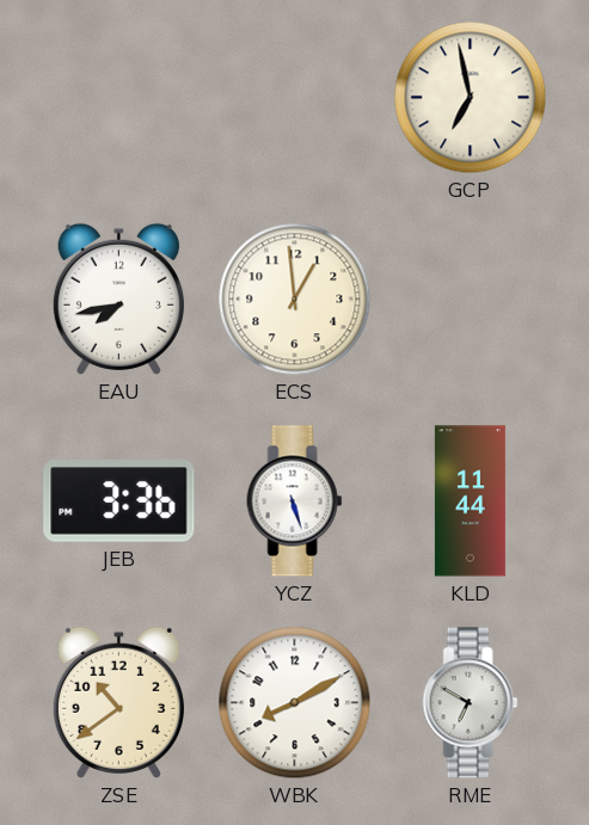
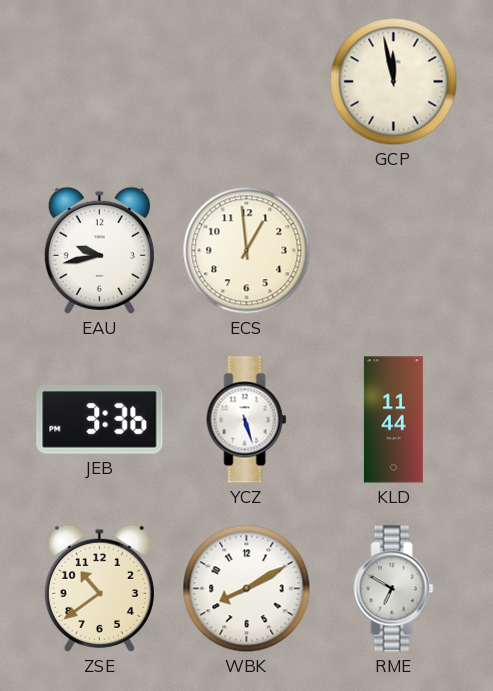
GCP: 6:58 -> 11:58
EAU: 7:43 -> 9:43
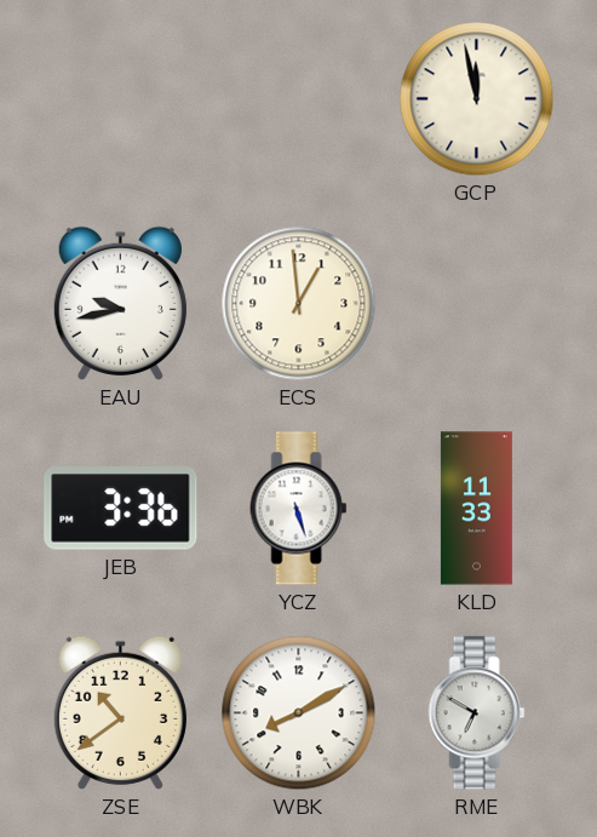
KLD: 11:44 -> 11:33
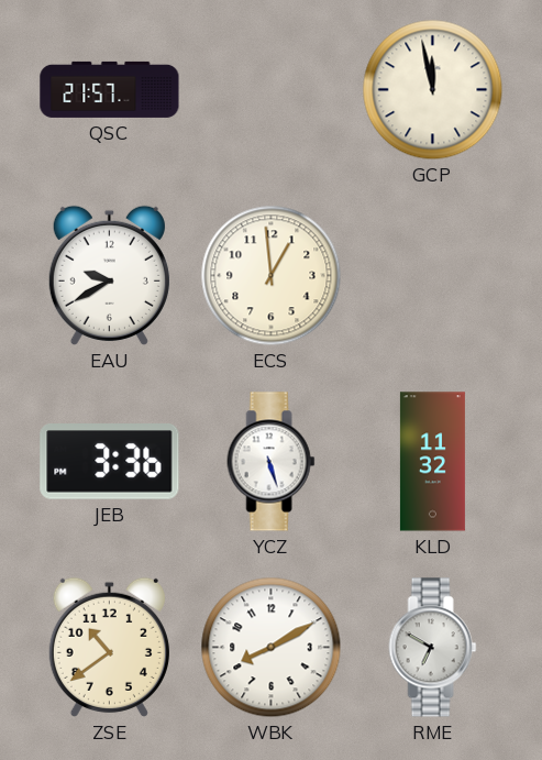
QSC: none -> 21:57
EAU: 9:43 -> 9:40
KLD: 11:33 -> 11:32
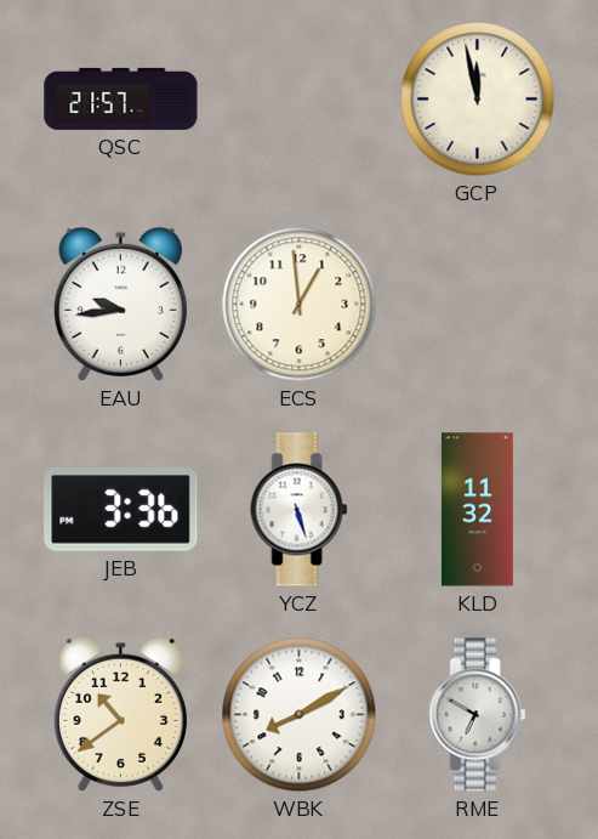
EAU: 9:40 -> 9:44
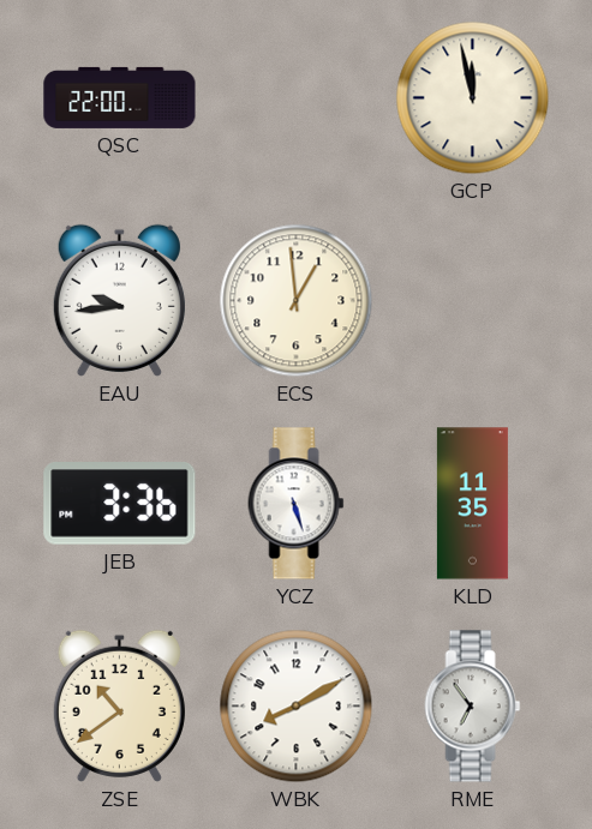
QSC: 21:57 -> 22:00
KLD: 11:32 -> 11:35
RME: 6:50 -> 6:54
